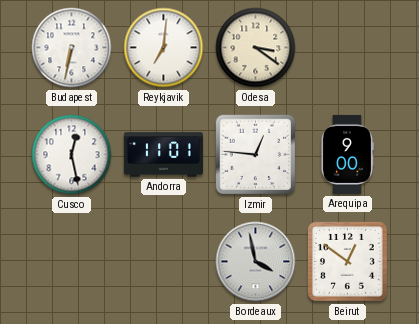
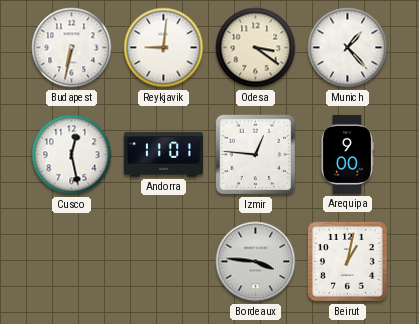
Reykjavik: 7:01 -> 9:01
Munich: none -> 1:23
Bordeaux: 3:58 -> 3:46
Beirut: 12:51 -> 1:02
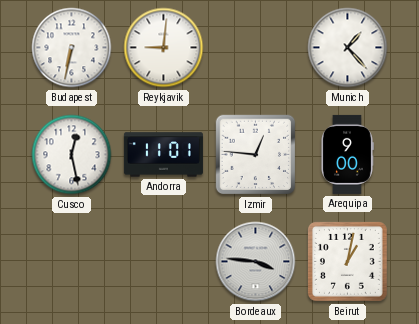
Odesa: 3:21 -> none
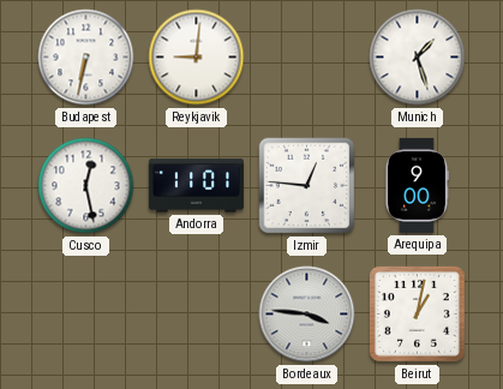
Munich: 1:23 -> 1:27
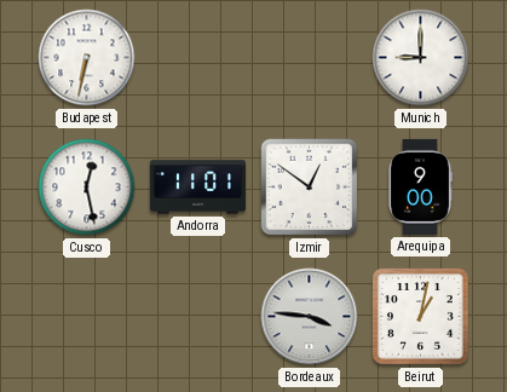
Reykjavik: 9:01 -> none
Munich: 1:27 -> 9:00
Izmir: 12:46 -> 12:51
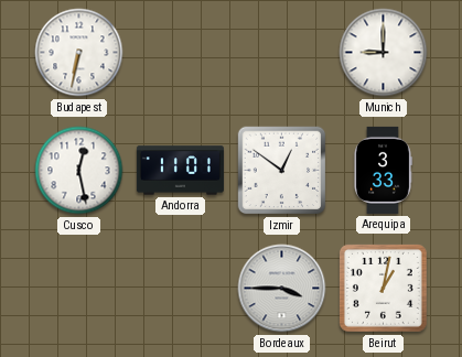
Arequipa: 9:00 -> 3:33
Bordeaux: 3:46 -> 3:45
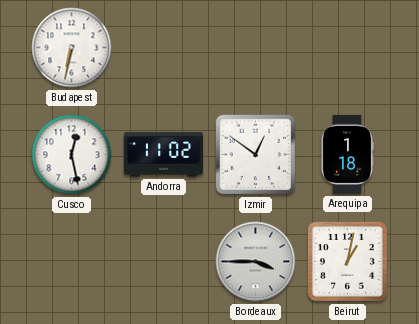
Munich: 9:00 -> none
Andorra: 11:01 -> 11:02
Arequipa: 3:33 -> 1:18
